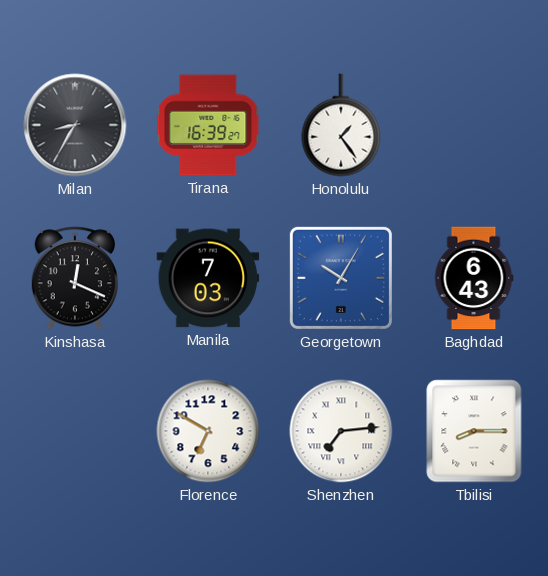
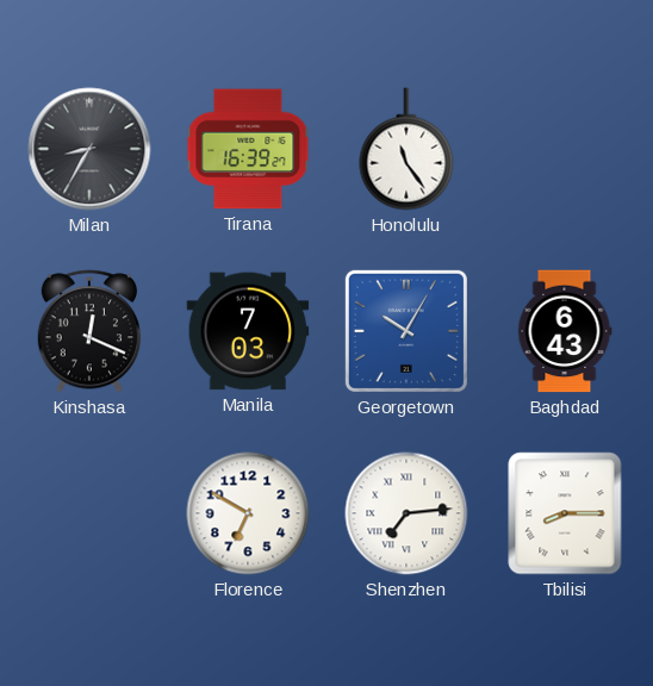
Honolulu: 1:24 -> 11:24
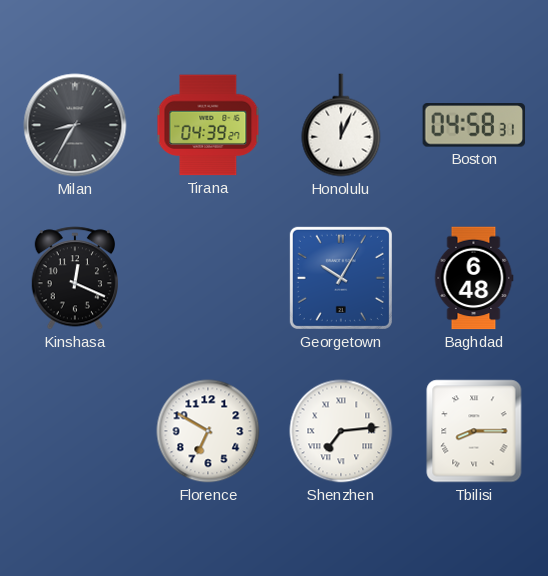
Tirana: 16:39 -> 04:39
Honolulu: 11:24 -> 12:04
Boston: none -> 04:58
Manila: 7:03 -> none
Baghdad: 6:43 -> 6:48
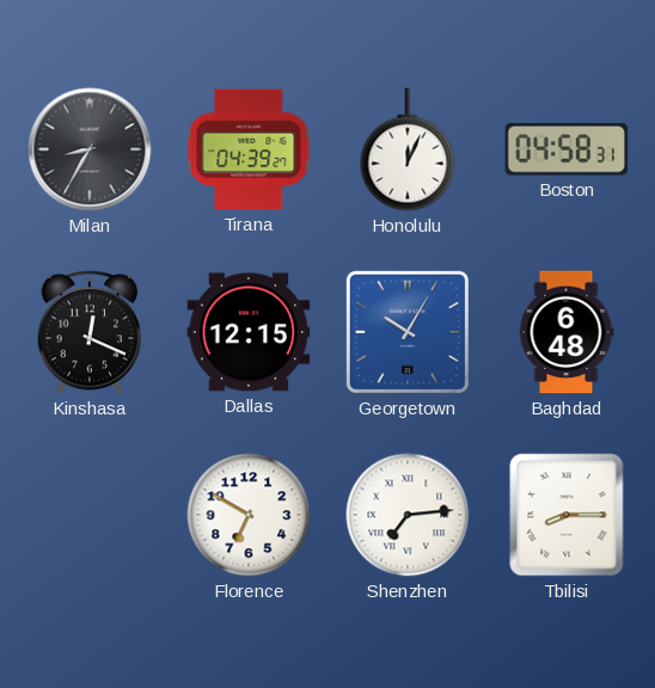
Dallas: none -> 12:15
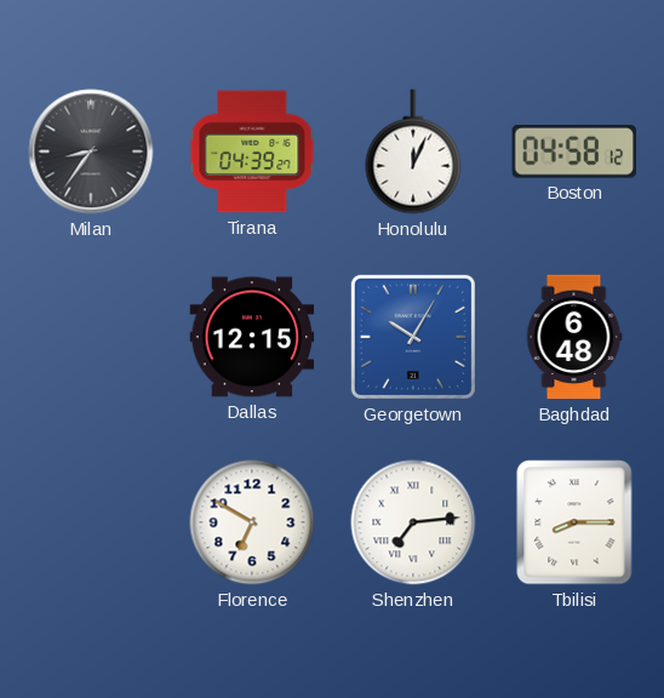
Milan: 8:35 -> 8:36
Boston: 04:58:31 -> 04:58:12
Kinshasa: 12:19 -> none
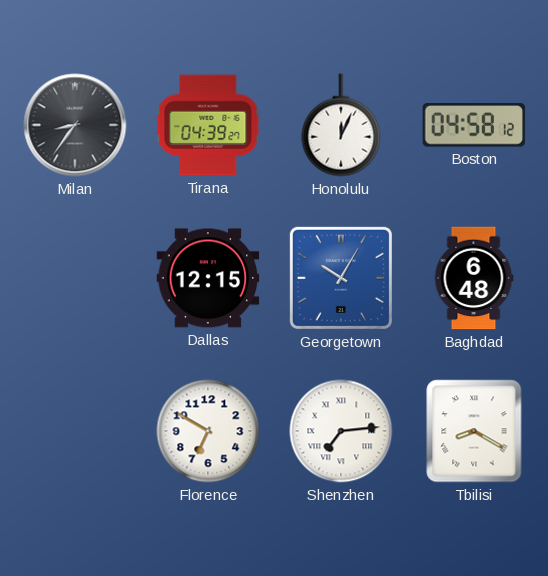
Tbilisi: 8:15 -> 8:20
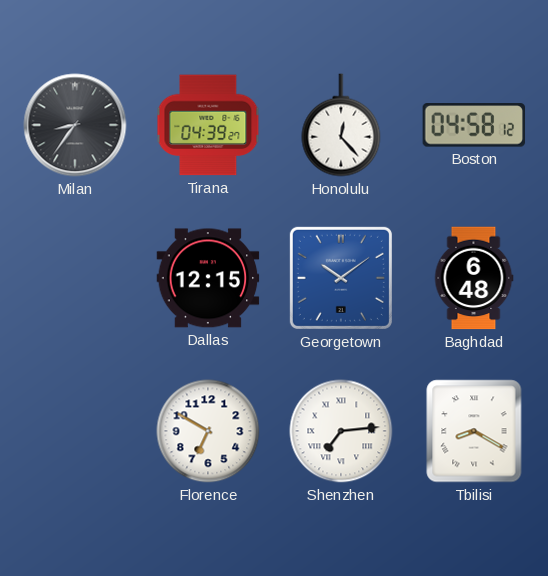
Honolulu: 12:04 -> 12:23
Georgetown: 10:05 -> 10:09
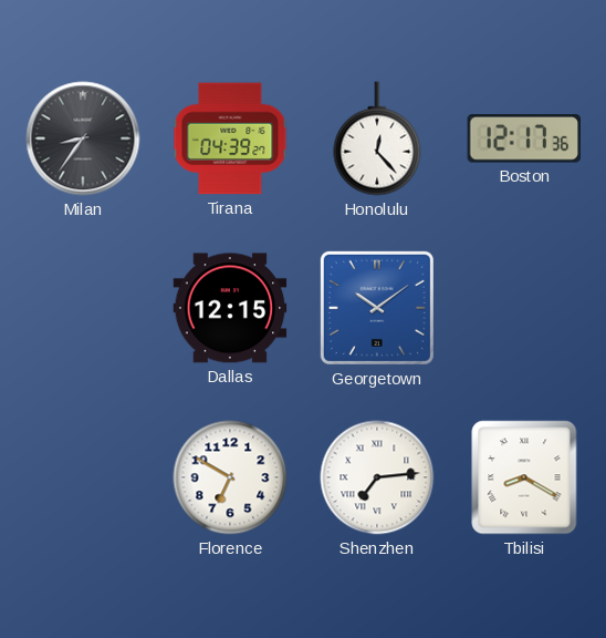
Boston: 04:58 -> 12:17
Baghdad: 6:48 -> none
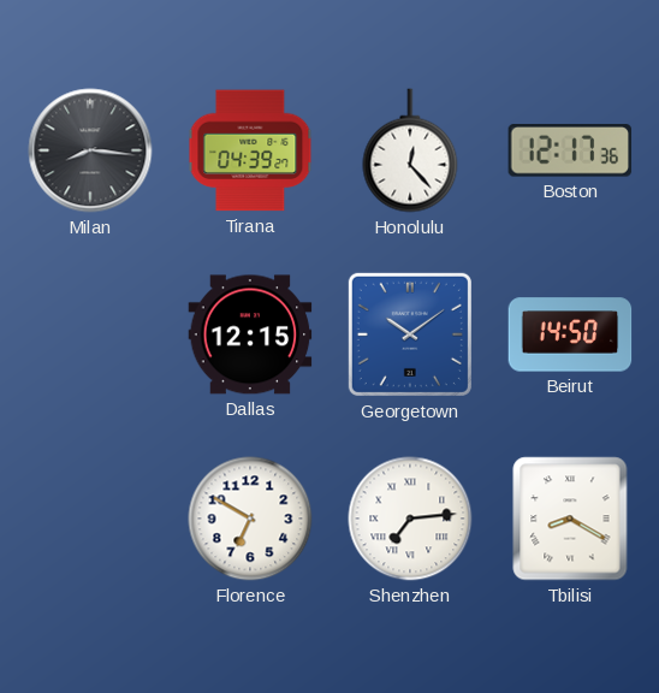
Milan: 8:36 -> 8:16
Beirut: none -> 14:50
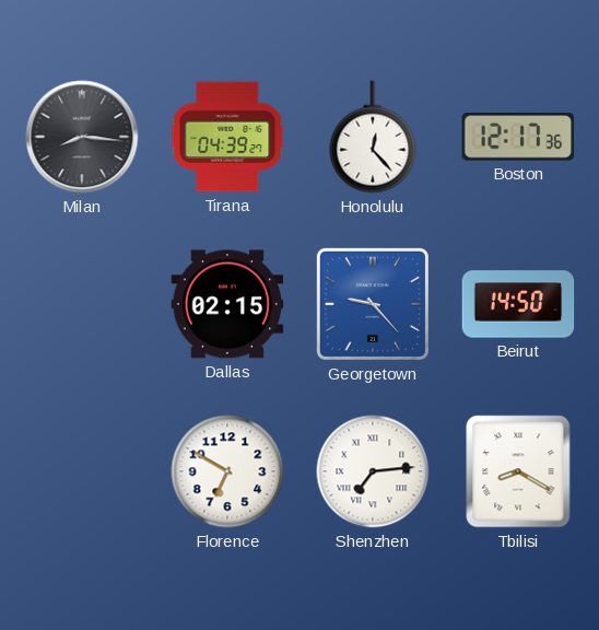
Dallas: 12:15 -> 02:15
Georgetown: 10:09 -> 9:23
